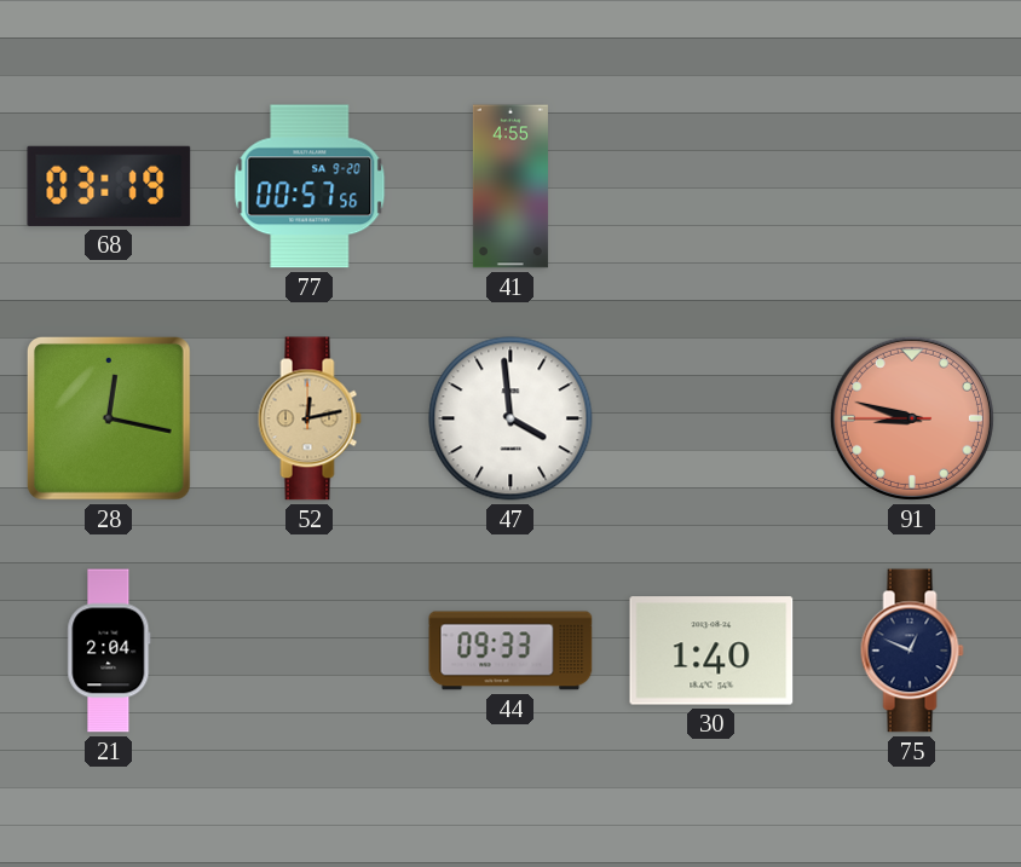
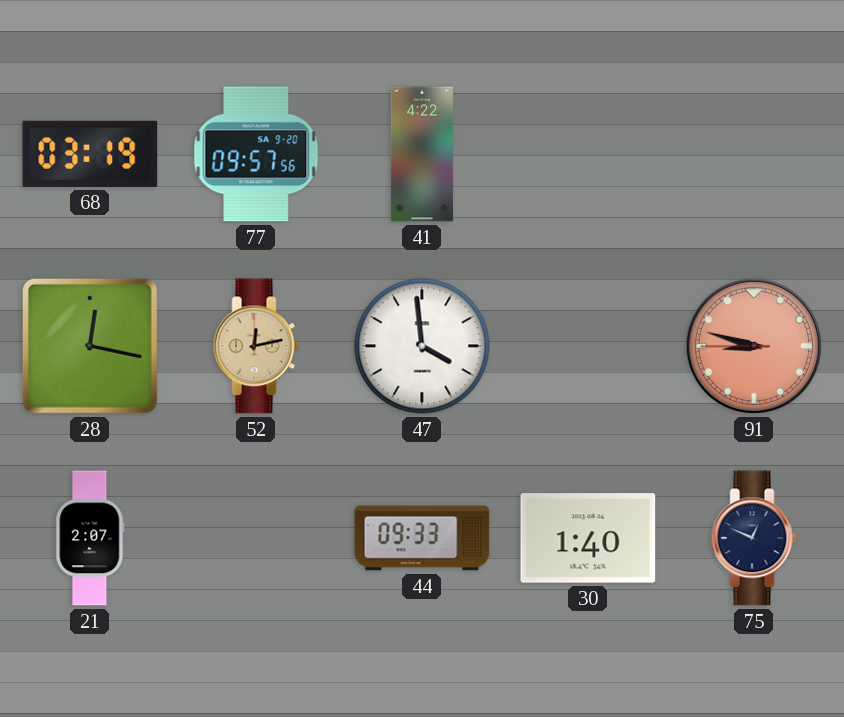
77: 00:57 -> 09:57
41: 4:55 -> 4:22
21: 2:04 -> 2:07
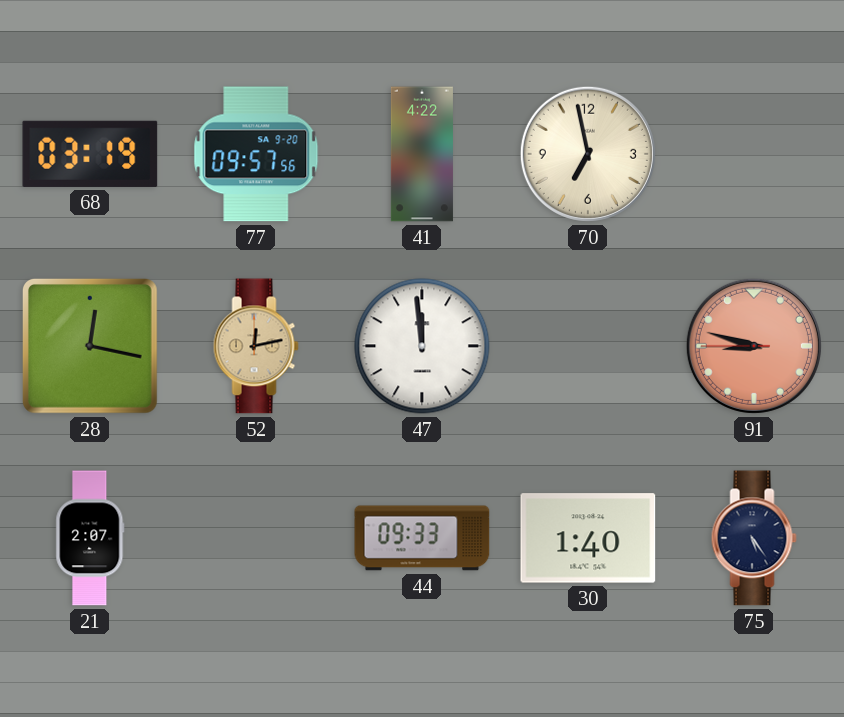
70: none -> 6:58
47: 3:59 -> 11:59
75: 12:49 -> 5:24
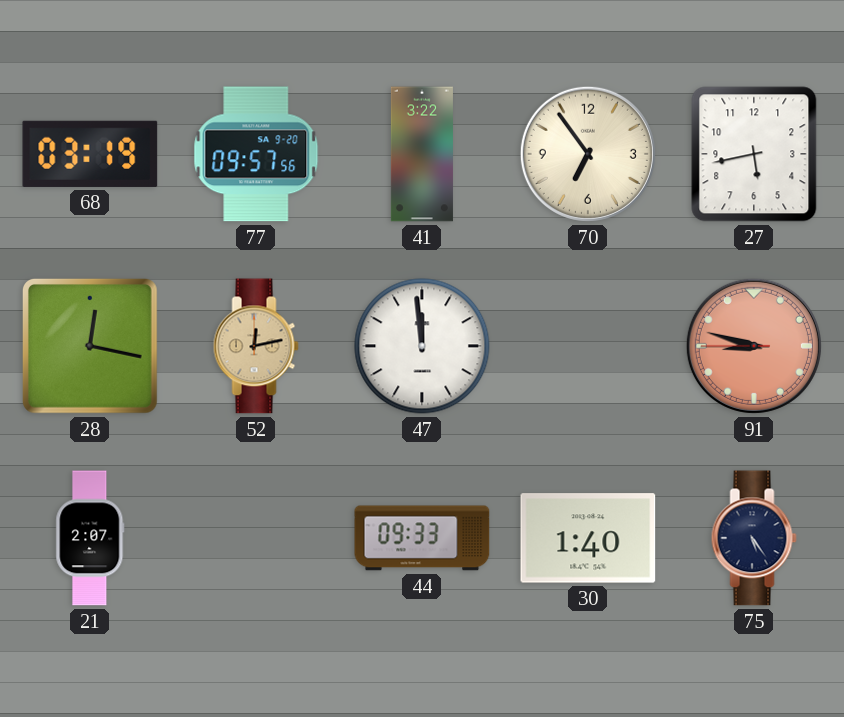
41: 4:22 -> 3:22
70: 6:58 -> 6:54
27: none -> 5:43
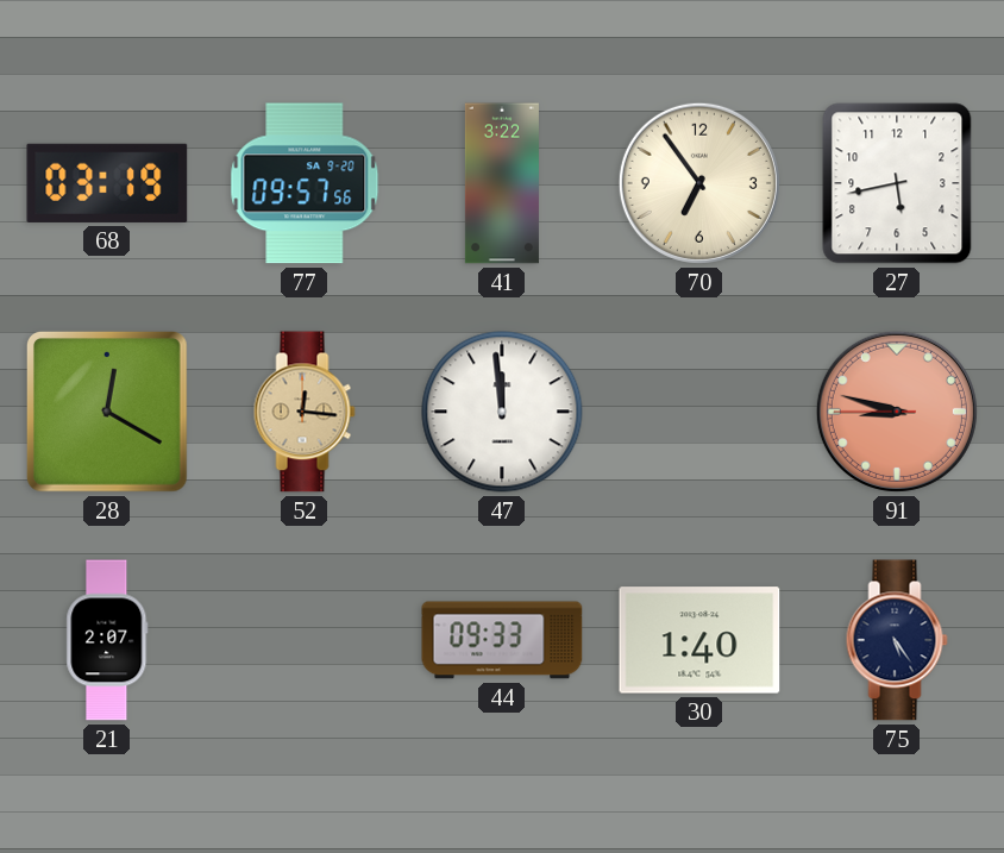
28: 12:17 -> 12:20
52: 12:13 -> 12:16
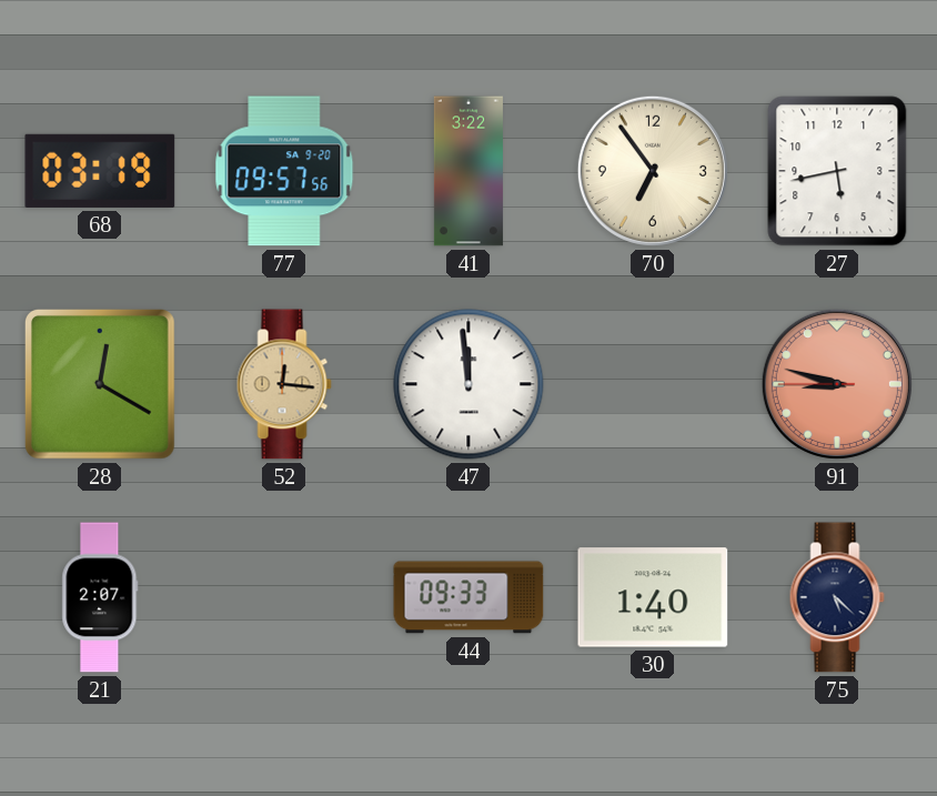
75: 5:24 -> 5:22
